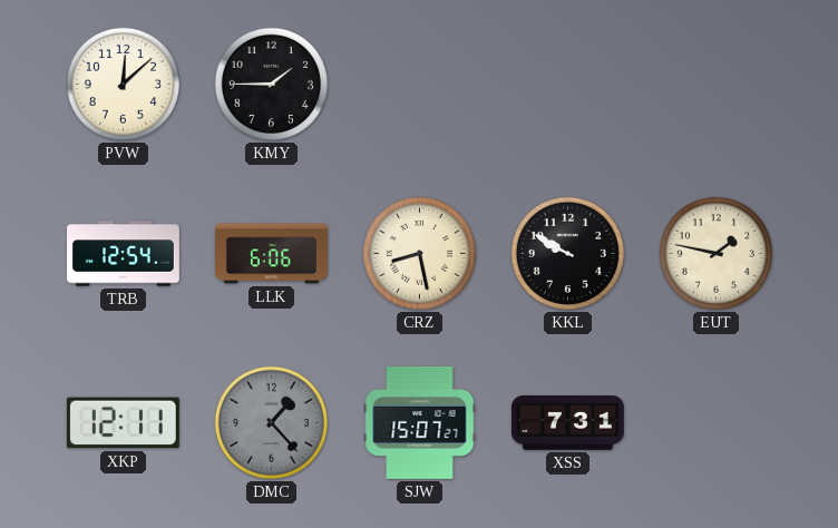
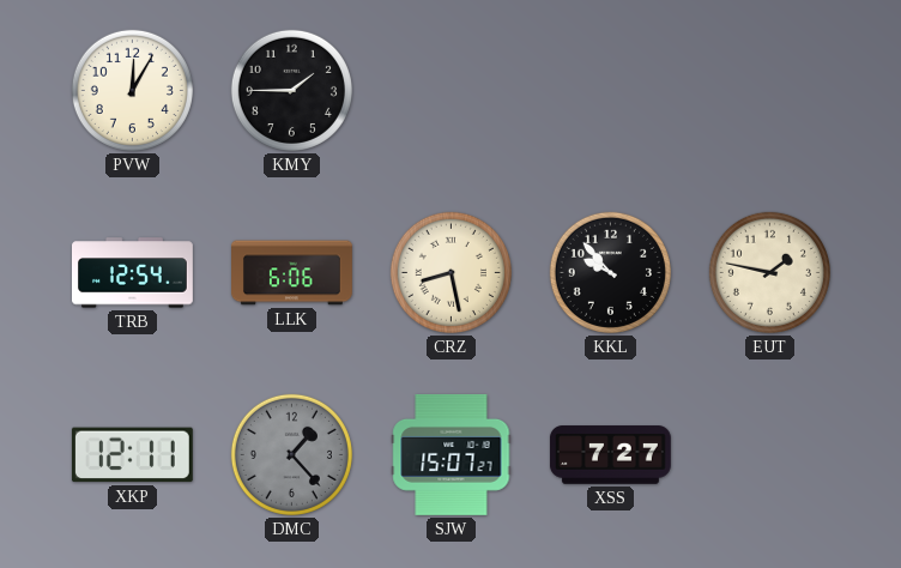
PVW: 12:08 -> 12:05
KKL: 9:50 -> 9:53
XSS: 7:31 -> 7:27
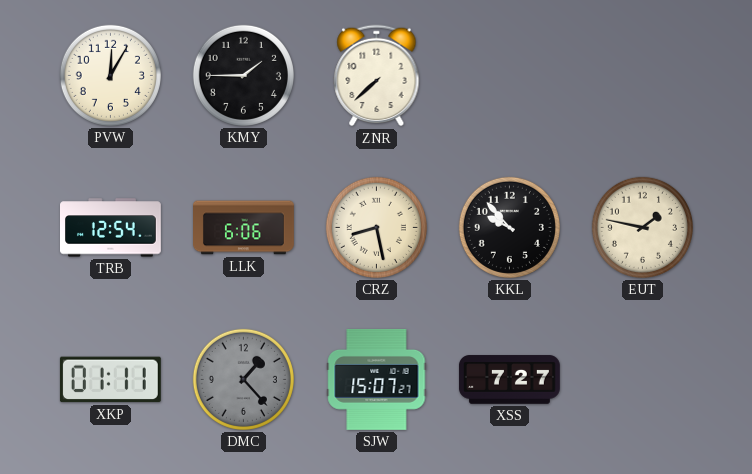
ZNR: none -> 7:38
XKP: 12:11 -> 01:11
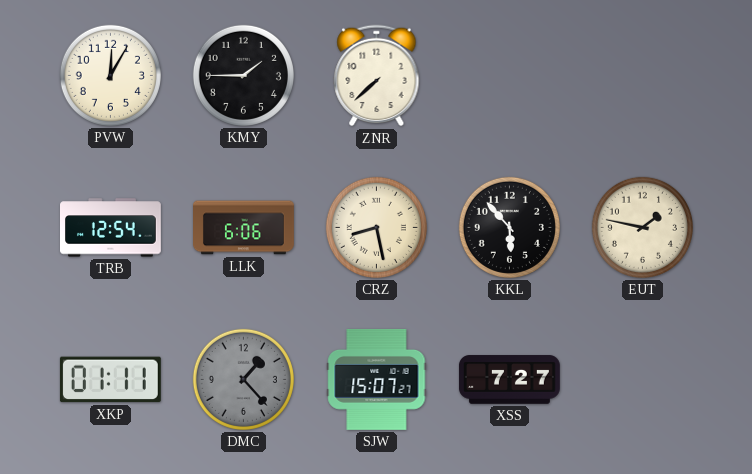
KKL: 9:53 -> 5:53
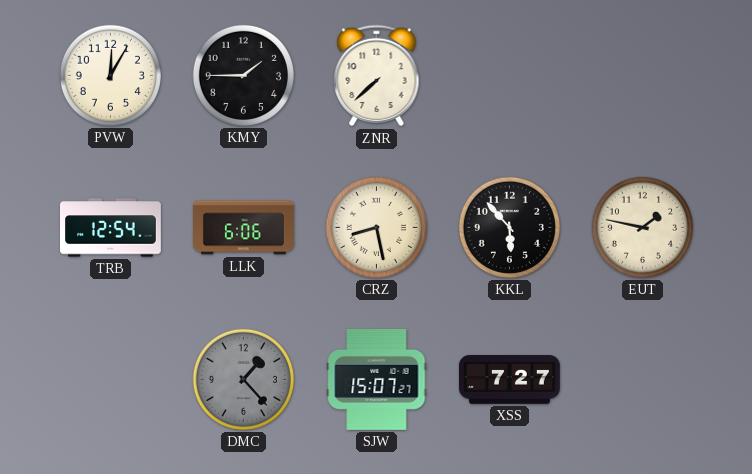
XKP: 01:11 -> none
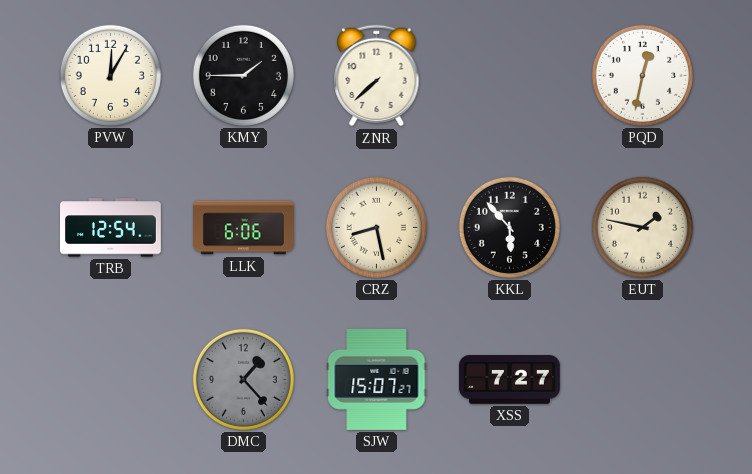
PQD: none -> 12:32
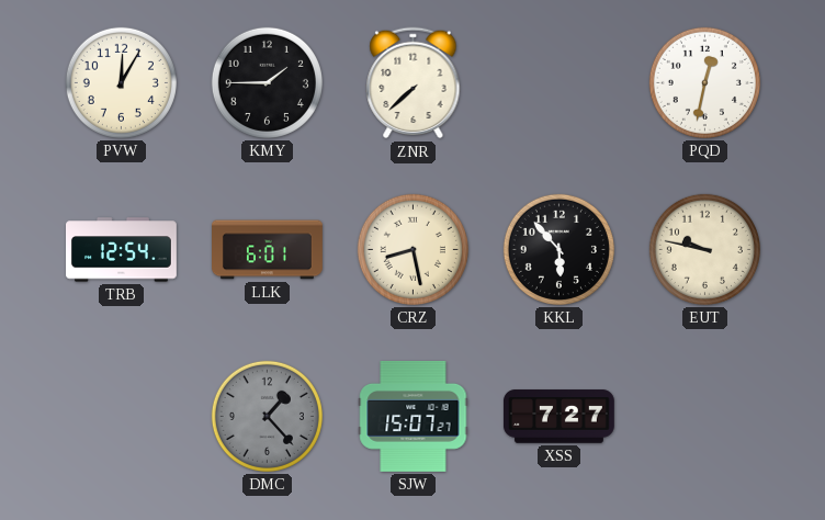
LLK: 6:06 -> 6:01
EUT: 1:47 -> 9:47
